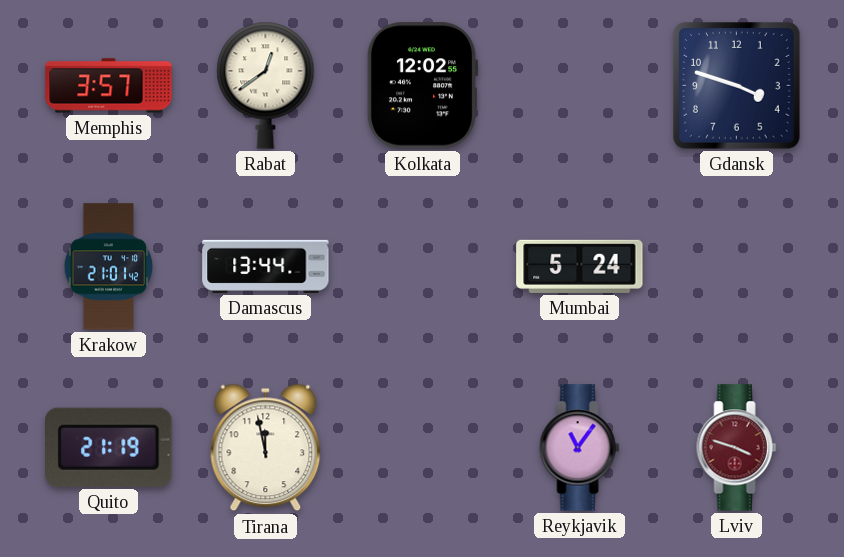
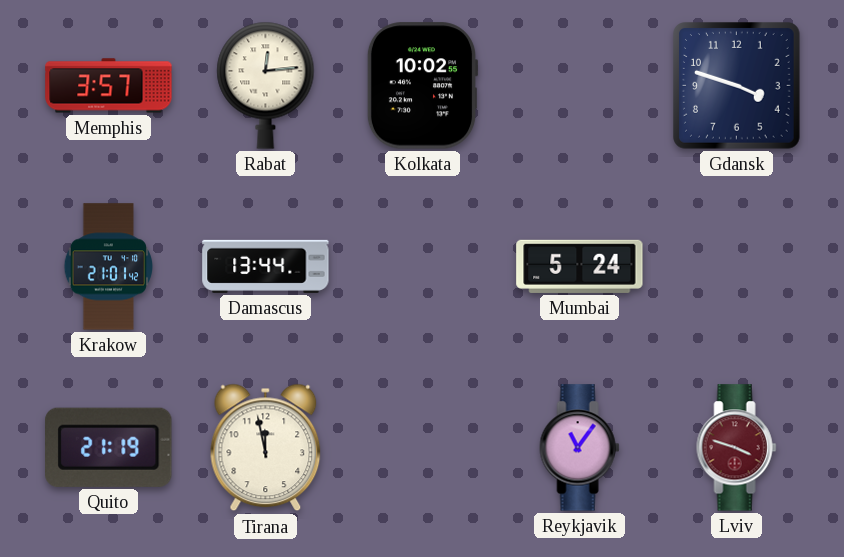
Rabat: 12:39 -> 12:14
Kolkata: 12:02 -> 10:02
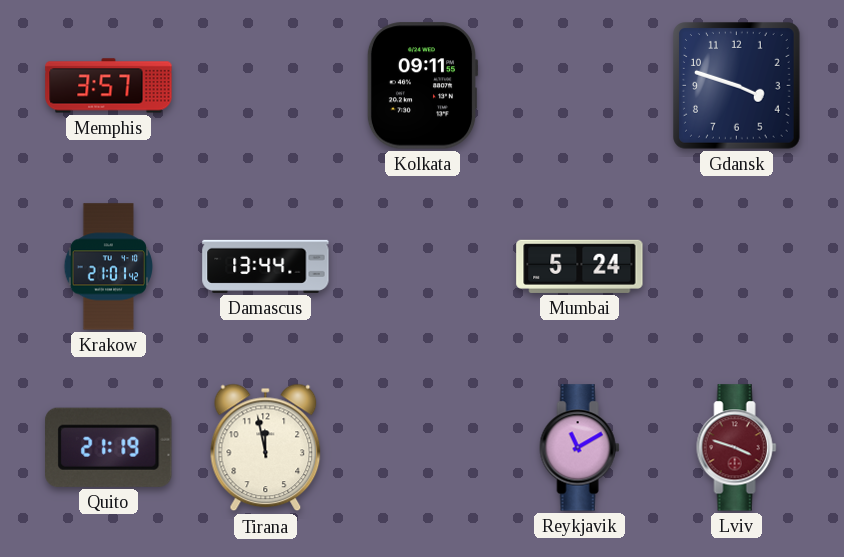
Rabat: 12:14 -> none
Kolkata: 10:02 -> 09:11
Reykjavik: 11:06 -> 11:10
